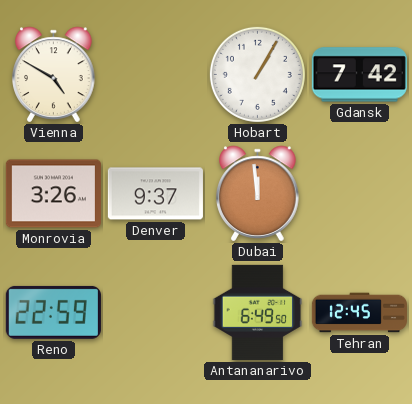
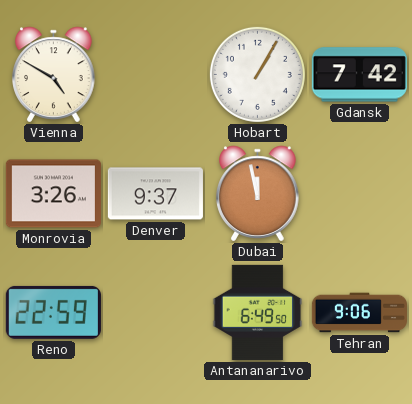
Dubai: 11:59 -> 11:58
Tehran: 12:45 -> 9:06
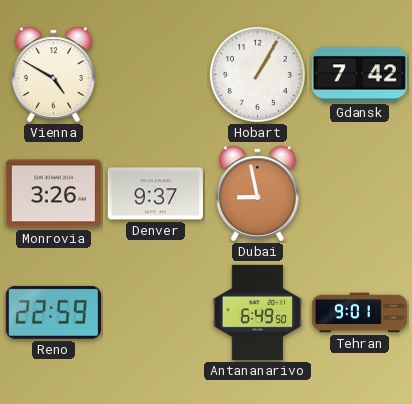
Dubai: 11:58 -> 8:58
Tehran: 9:06 -> 9:01
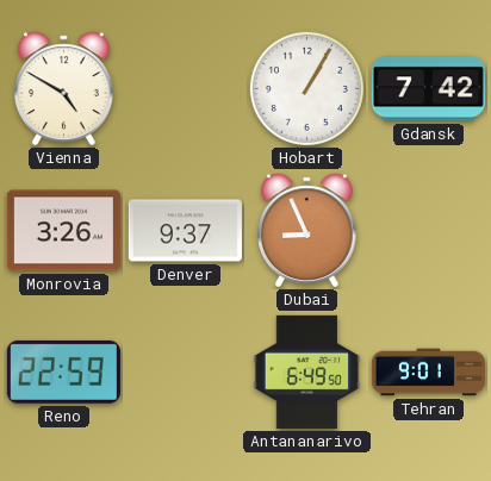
Dubai: 8:58 -> 8:56
